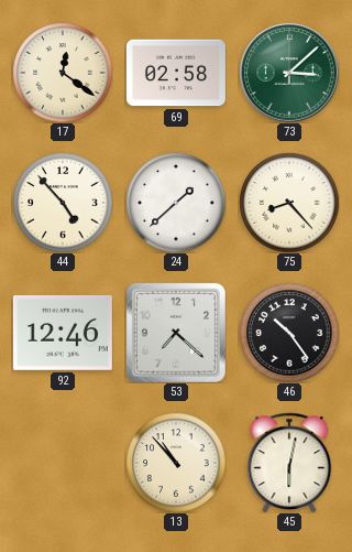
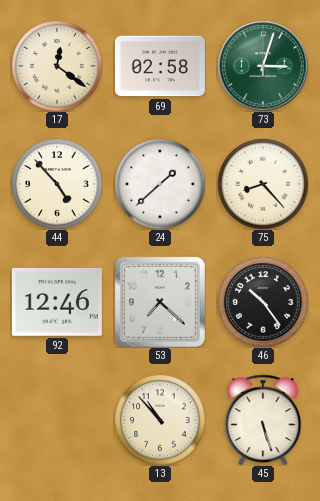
73: 3:08 -> 3:03
45: 6:02 -> 5:27
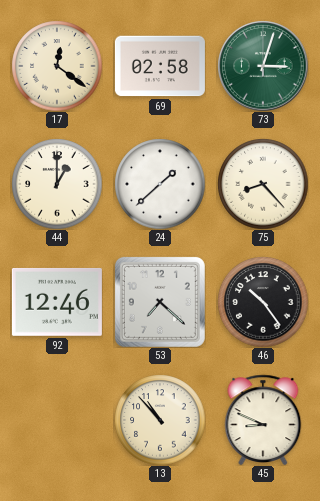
44: 4:53 -> 1:00
45: 5:27 -> 8:49
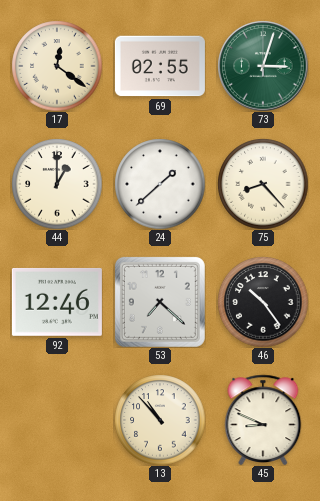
69: 02:58 -> 02:55
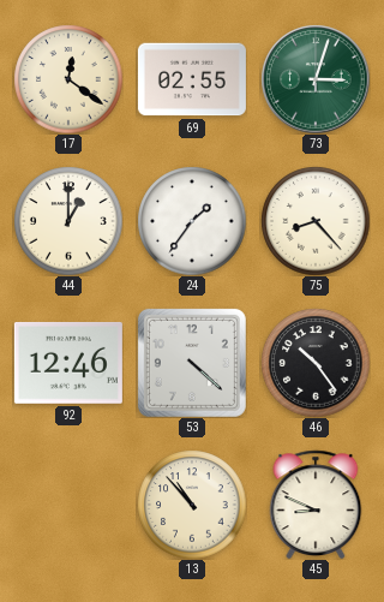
24: 1:38 -> 1:36
53: 7:22 -> 4:22
